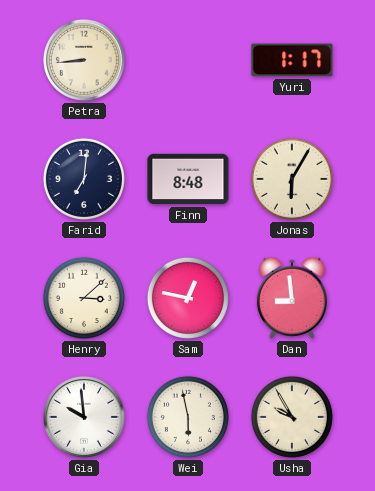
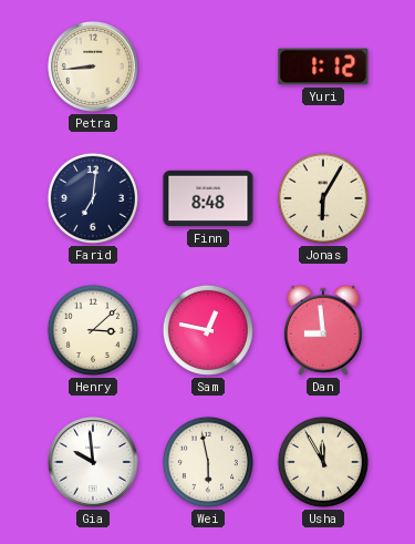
Yuri: 1:17 -> 1:12
Usha: 9:55 -> 11:55
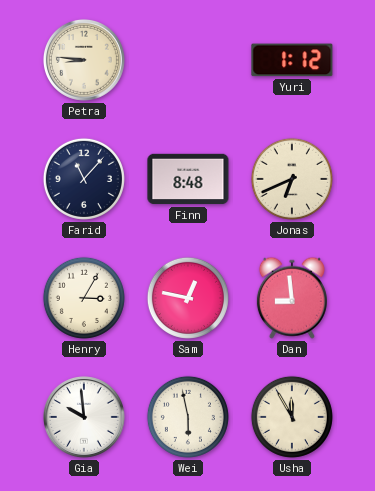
Petra: 8:44 -> 8:46
Farid: 7:01 -> 11:07
Jonas: 6:05 -> 6:41
Henry: 3:08 -> 3:05
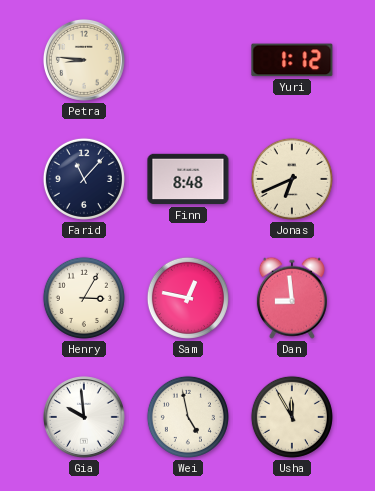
Wei: 5:58 -> 4:58
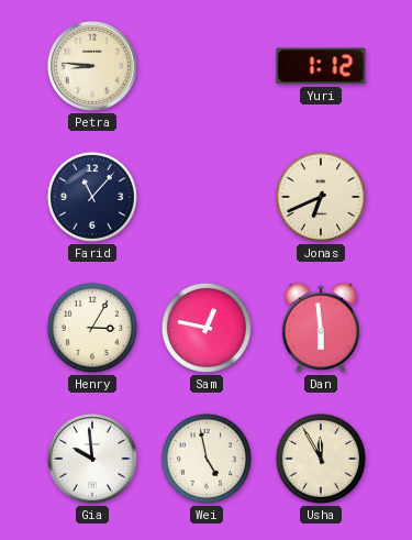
Finn: 8:48 -> none
Dan: 8:59 -> 5:59
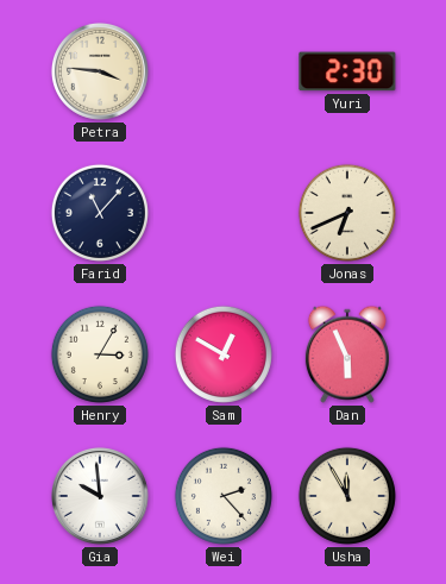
Petra: 8:46 -> 3:46
Yuri: 1:12 -> 2:30
Sam: 12:47 -> 12:50
Dan: 5:59 -> 5:56
Wei: 4:58 -> 2:23
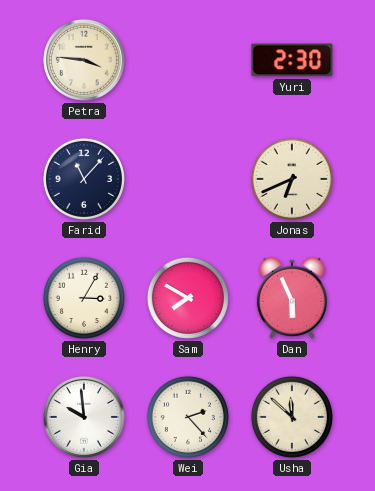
Sam: 12:50 -> 7:50
Usha: 11:55 -> 11:52
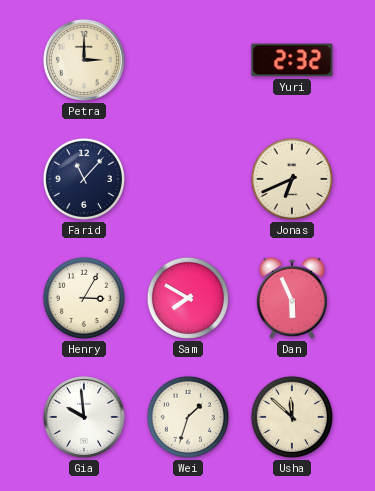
Petra: 3:46 -> 3:00
Yuri: 2:30 -> 2:32
Wei: 2:23 -> 1:33
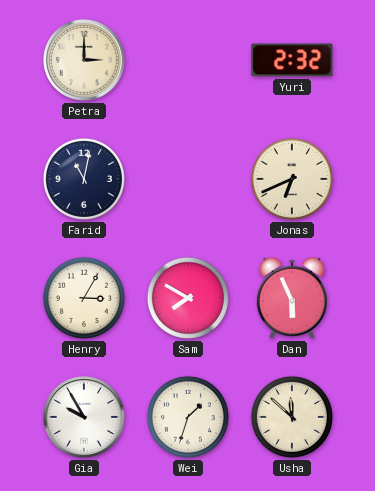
Farid: 11:07 -> 11:02
Gia: 9:59 -> 9:55
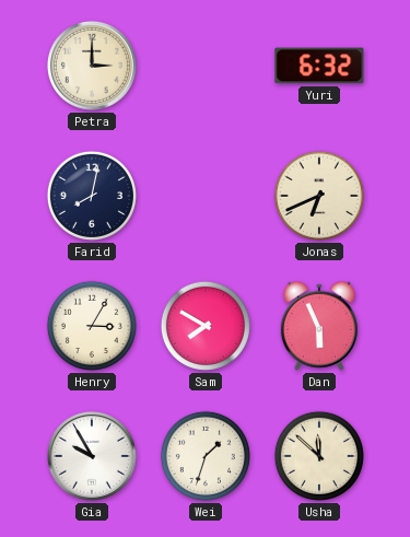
Yuri: 2:32 -> 6:32
Farid: 11:02 -> 8:02
